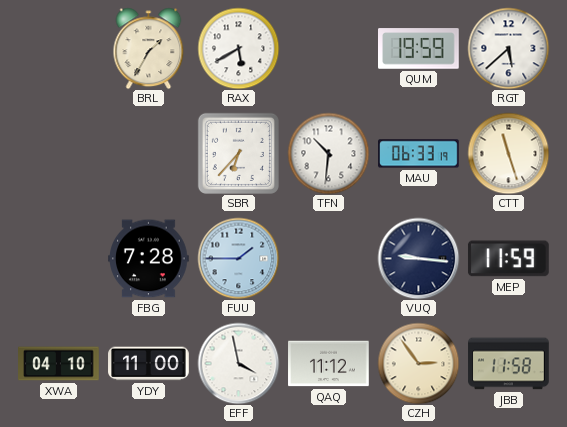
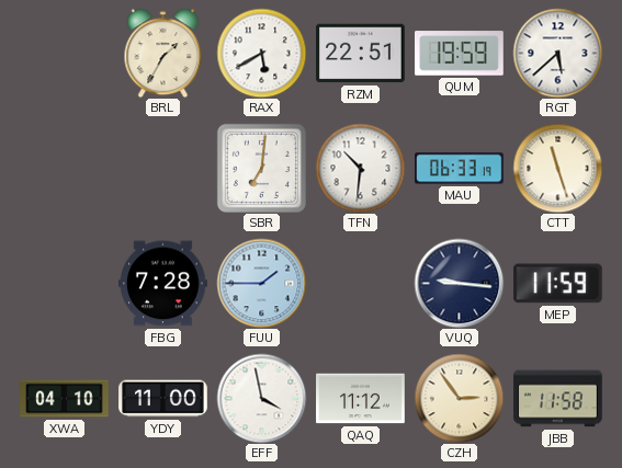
RZM: none -> 22:51
SBR: 6:37 -> 7:01
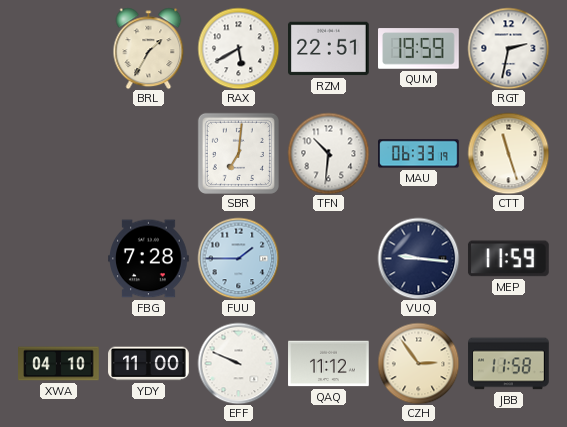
RGT: 5:38 -> 2:32
EFF: 3:58 -> 9:49
